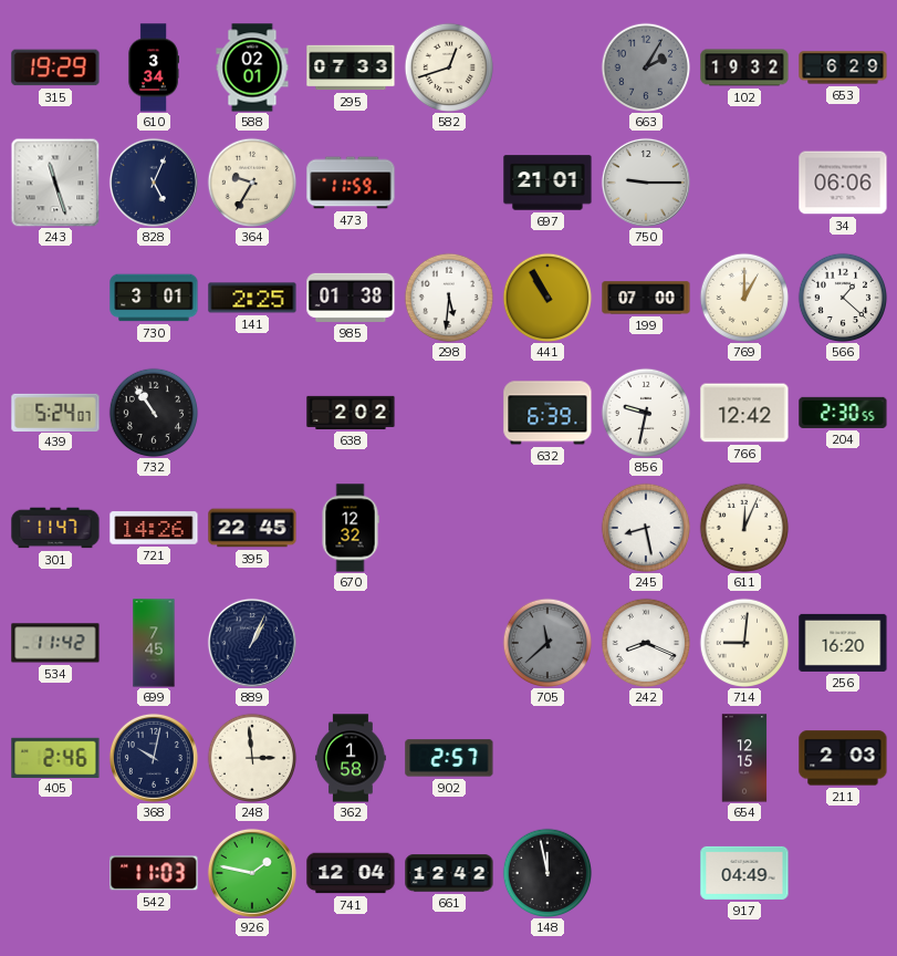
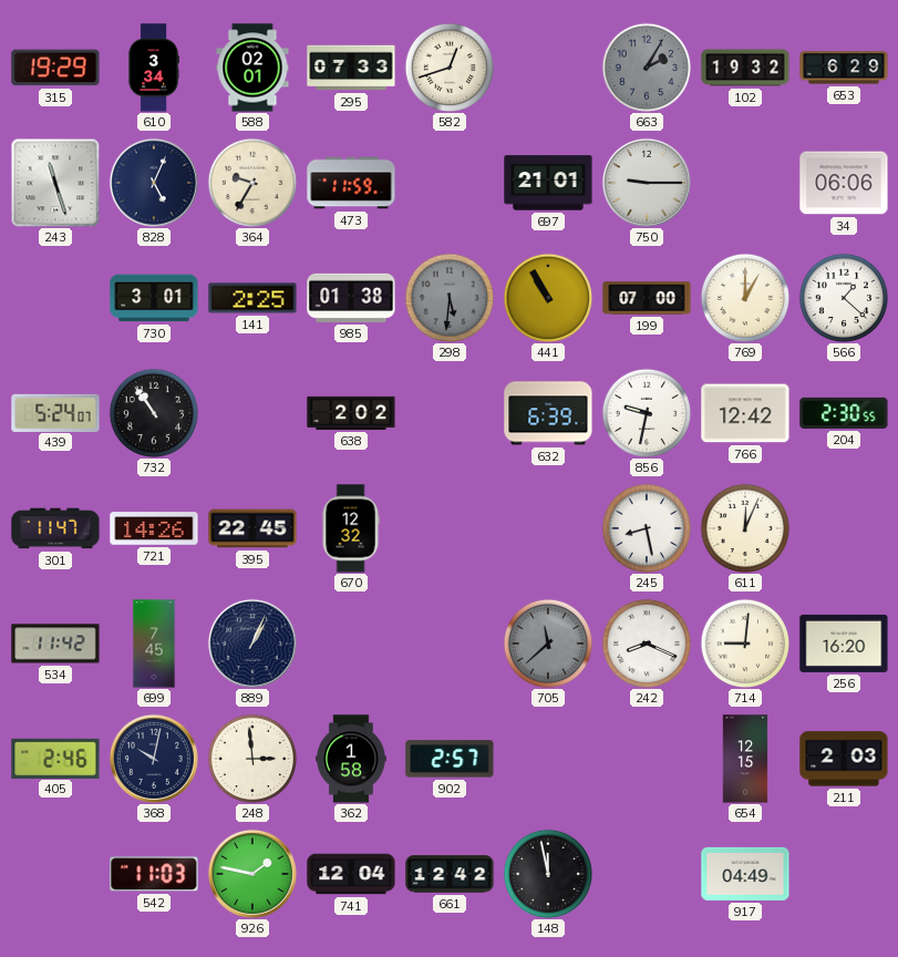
298 dial: white -> grey
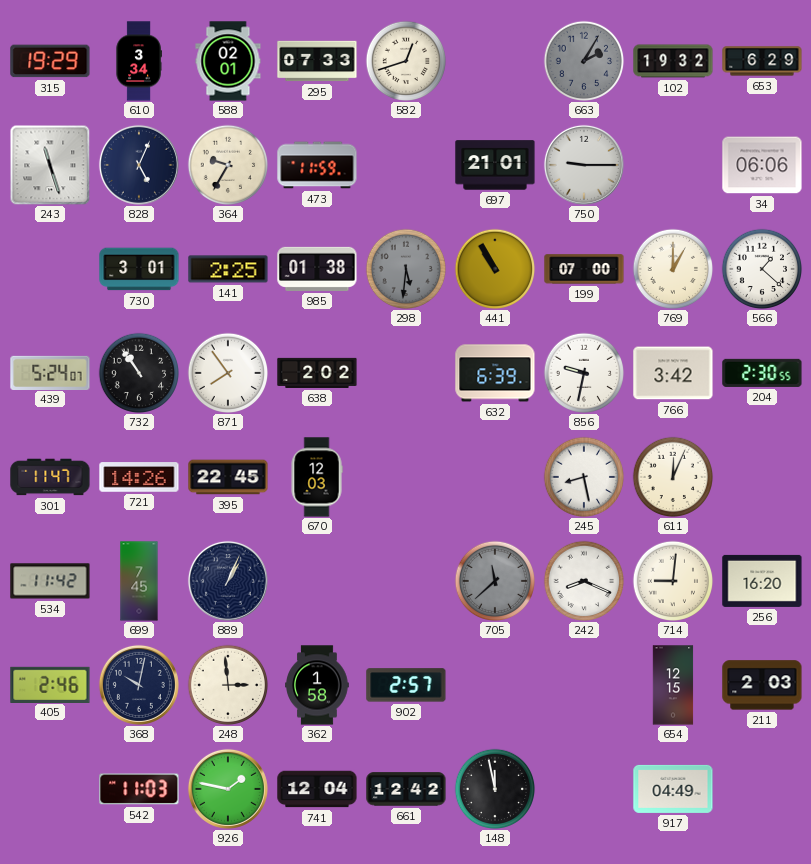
871: none -> 7:54
766: 12:42 -> 3:42
670: 12:32 -> 12:03
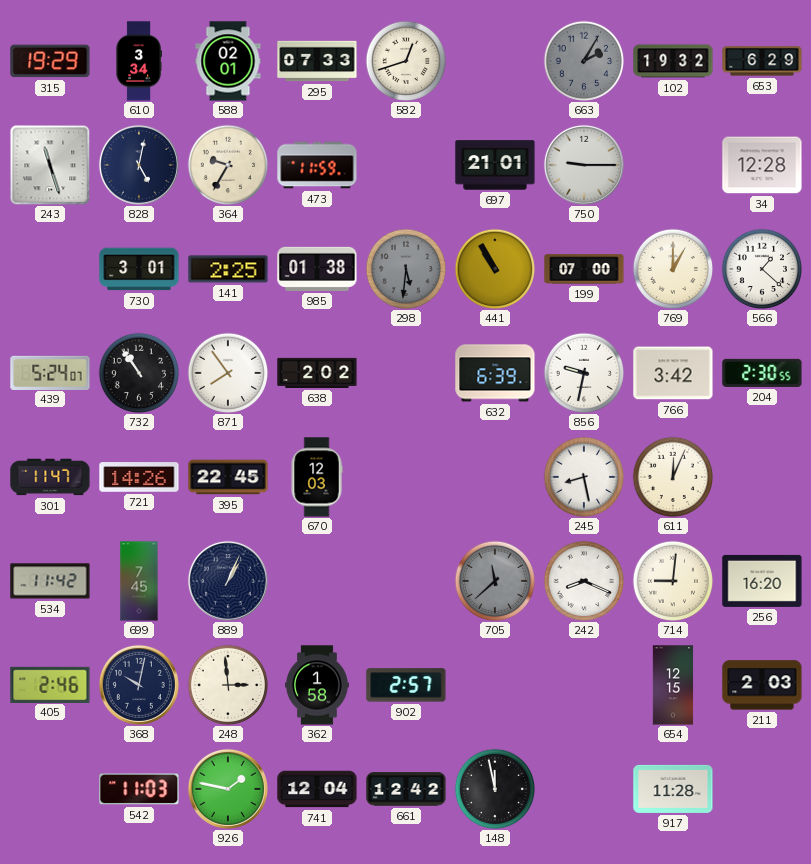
828: 5:04 -> 5:02
34: 06:06 -> 12:28
917: 04:49 -> 11:28
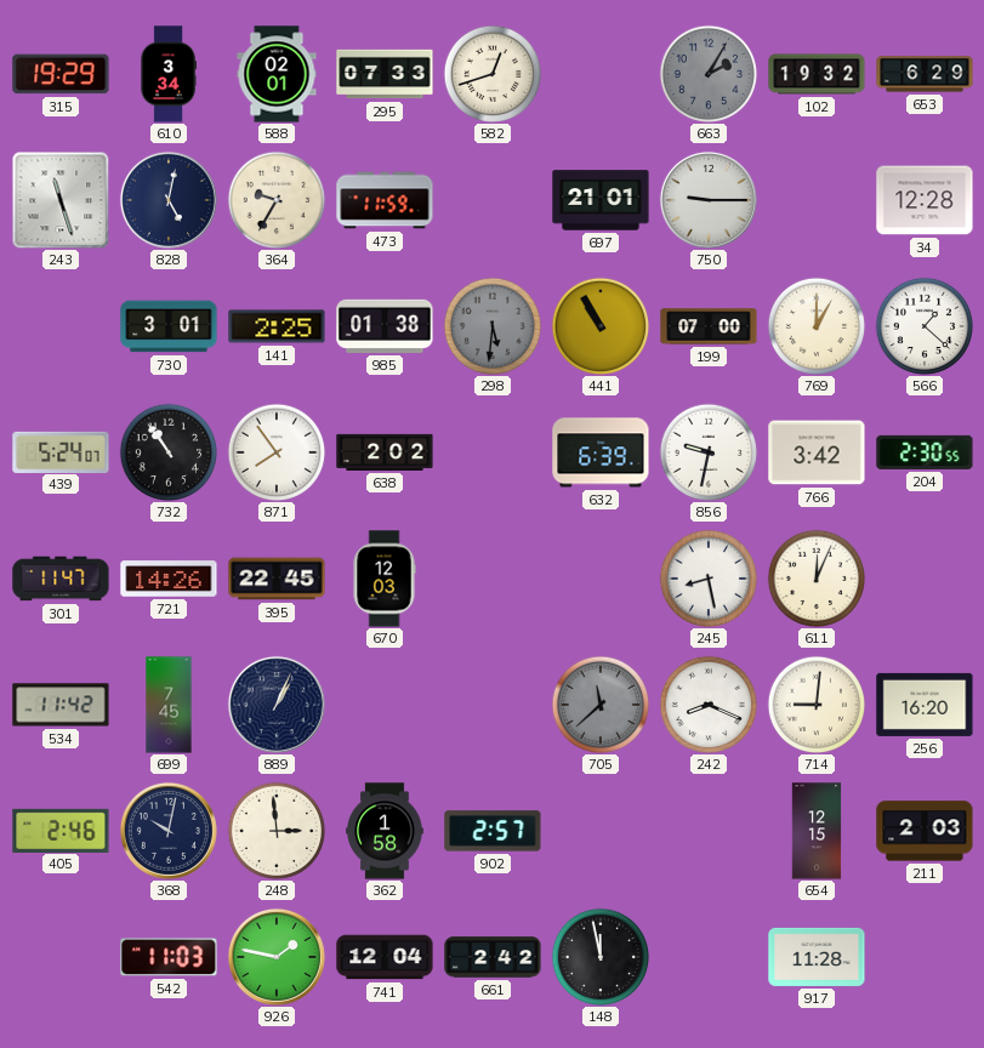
661: 12:42 -> 2:42
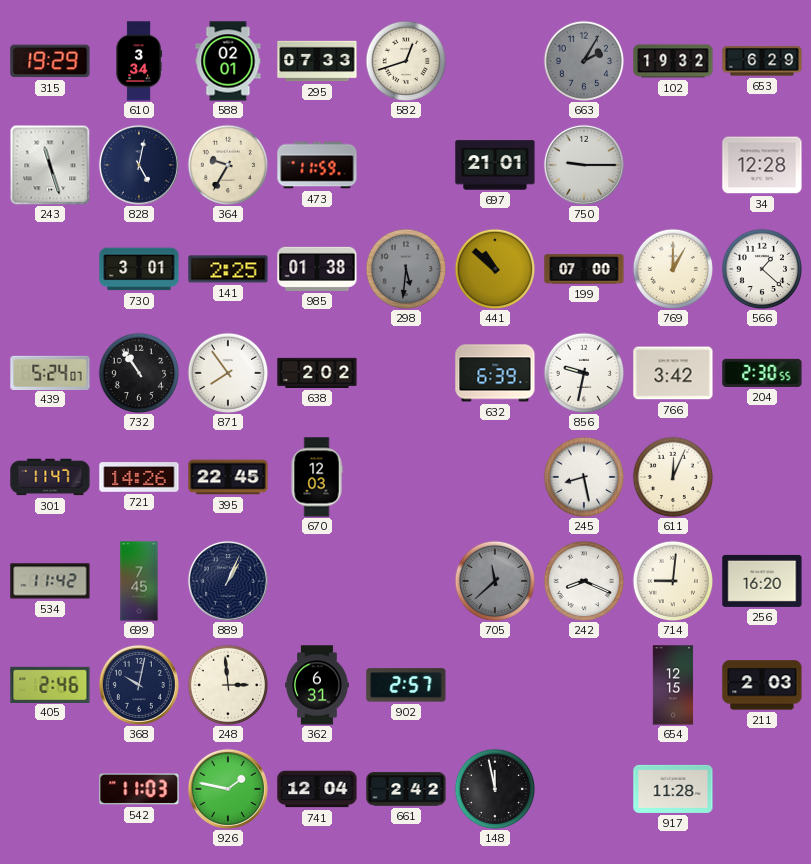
441: 10:55 -> 10:52
362: 1:58 -> 6:31
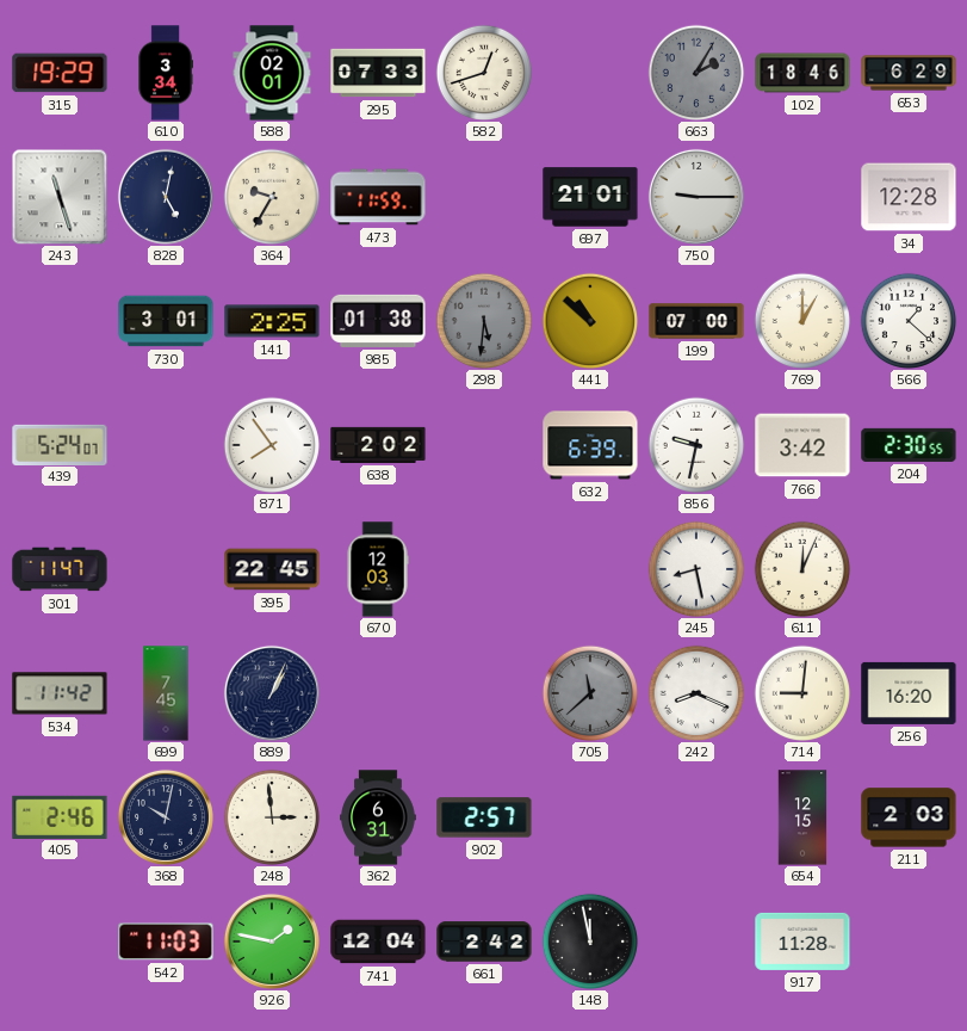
102: 19:32 -> 18:46
732: 10:54 -> none
721: 14:26 -> none
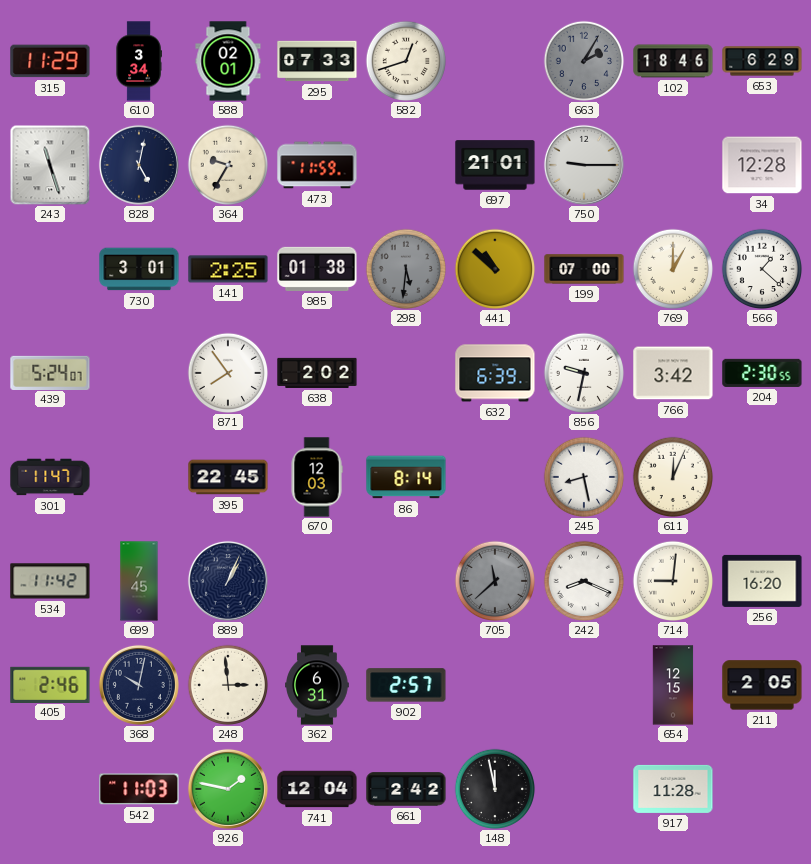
315: 19:29 -> 11:29
86: none -> 8:14
211: 2:03 -> 2:05
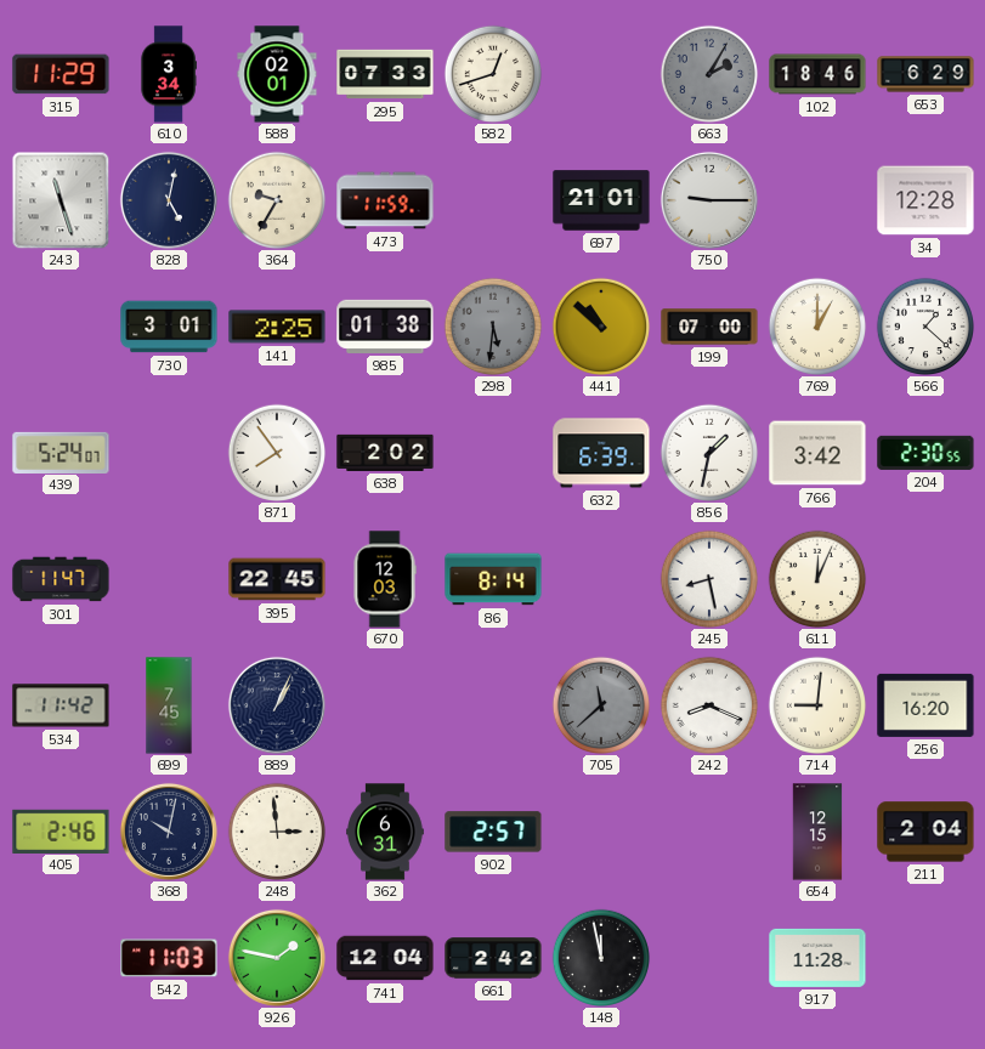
856: 9:32 -> 1:32
211: 2:05 -> 2:04
